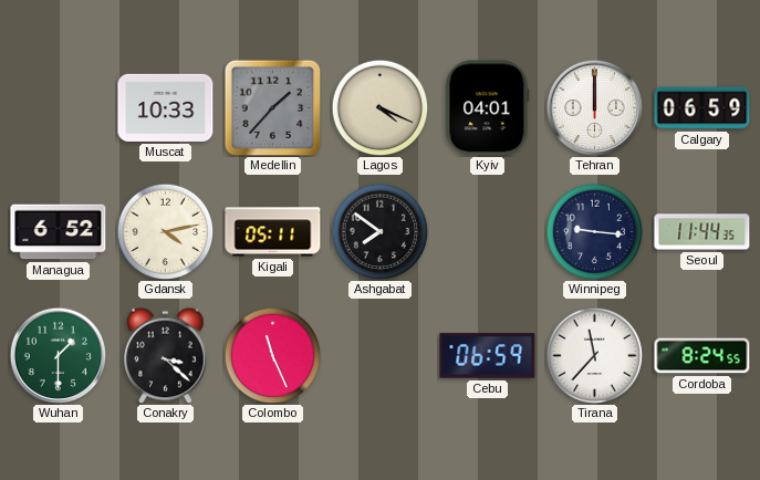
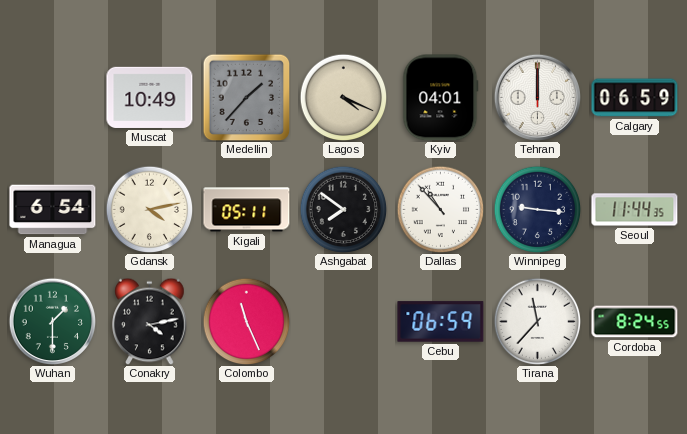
Muscat: 10:33 -> 10:49
Managua: 6:52 -> 6:54
Dallas: none -> 10:53
Conakry: 3:22 -> 4:13
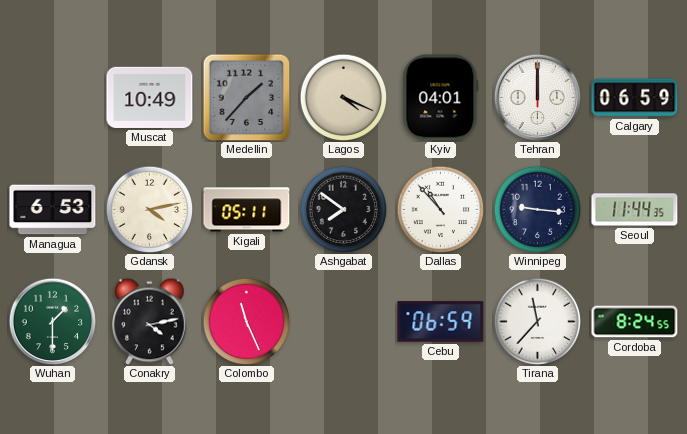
Managua: 6:54 -> 6:53
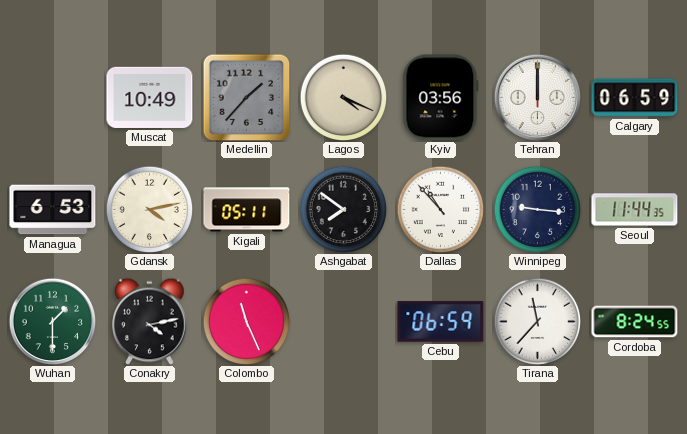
Kyiv: 04:01 -> 03:56
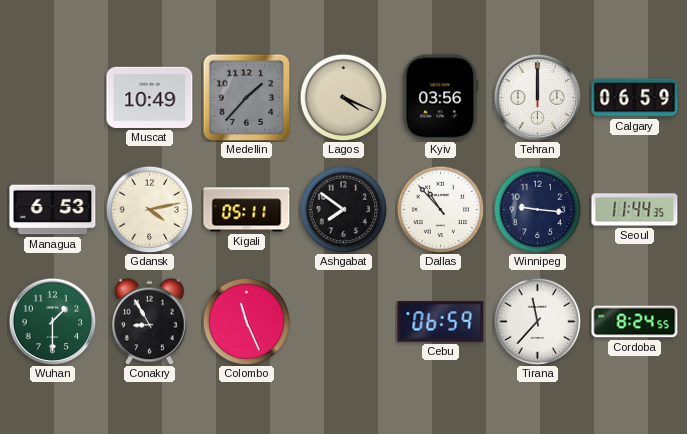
Conakry: 4:13 -> 8:55
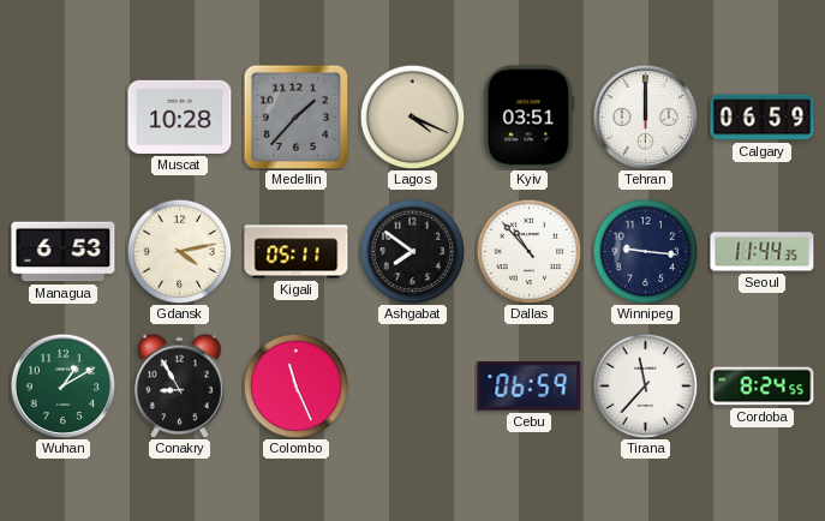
Muscat: 10:49 -> 10:28
Kyiv: 03:56 -> 03:51
Wuhan: 1:30 -> 1:10
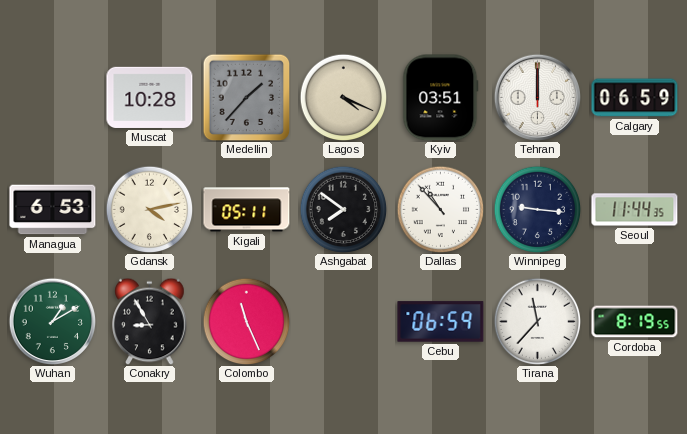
Cordoba: 8:24 -> 8:19
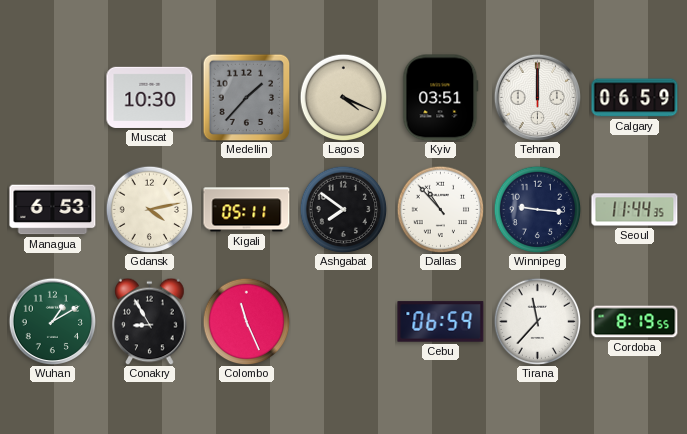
Muscat: 10:28 -> 10:30
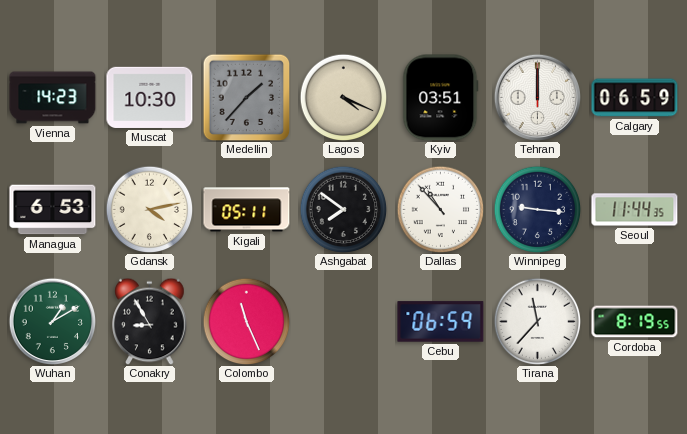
Vienna: none -> 14:23
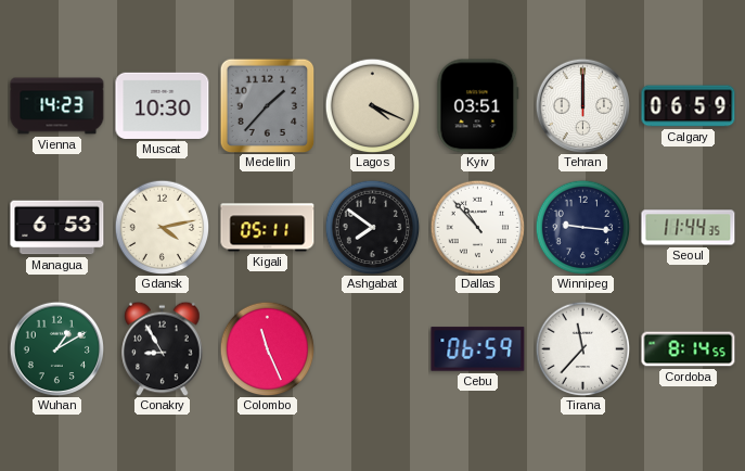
Cordoba: 8:19 -> 8:14
